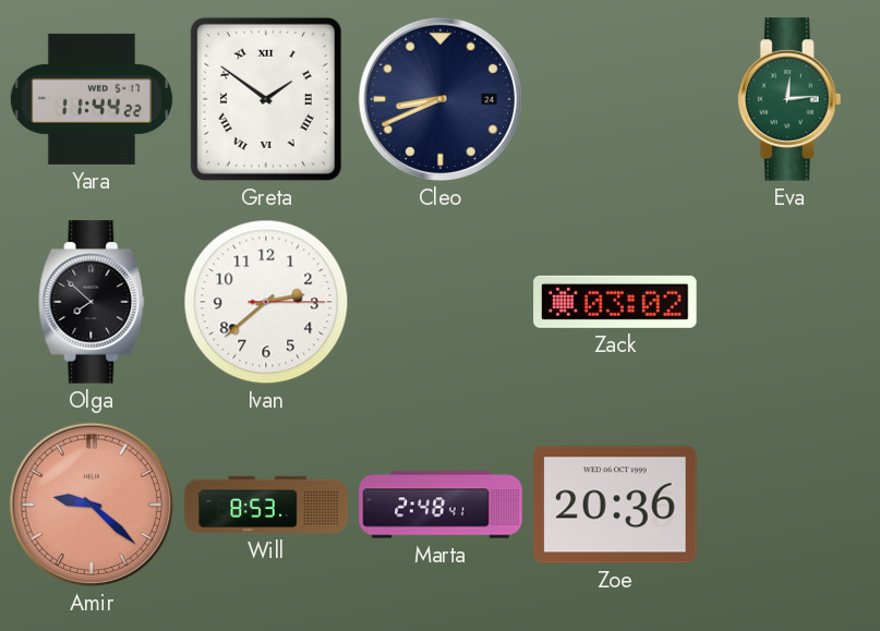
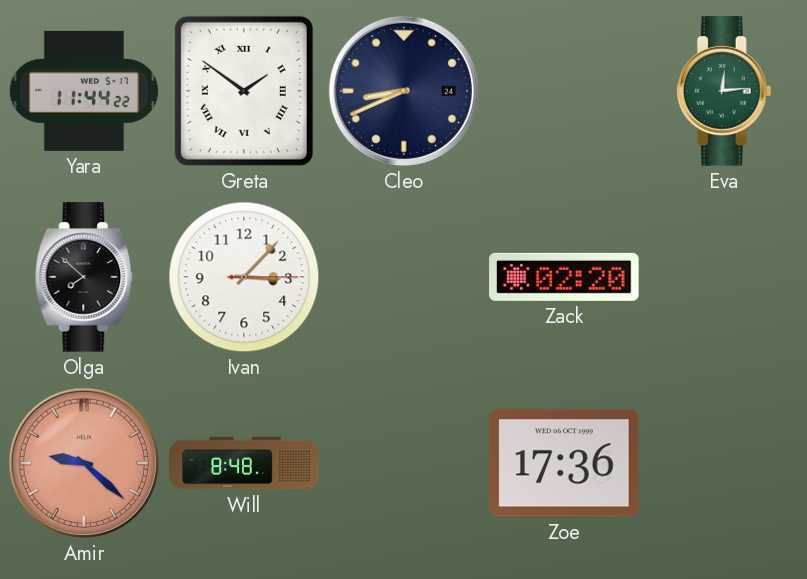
Ivan: 2:38 -> 3:07
Zack: 03:02 -> 02:20
Will: 8:53 -> 8:48
Marta: 2:48 -> none
Zoe: 20:36 -> 17:36
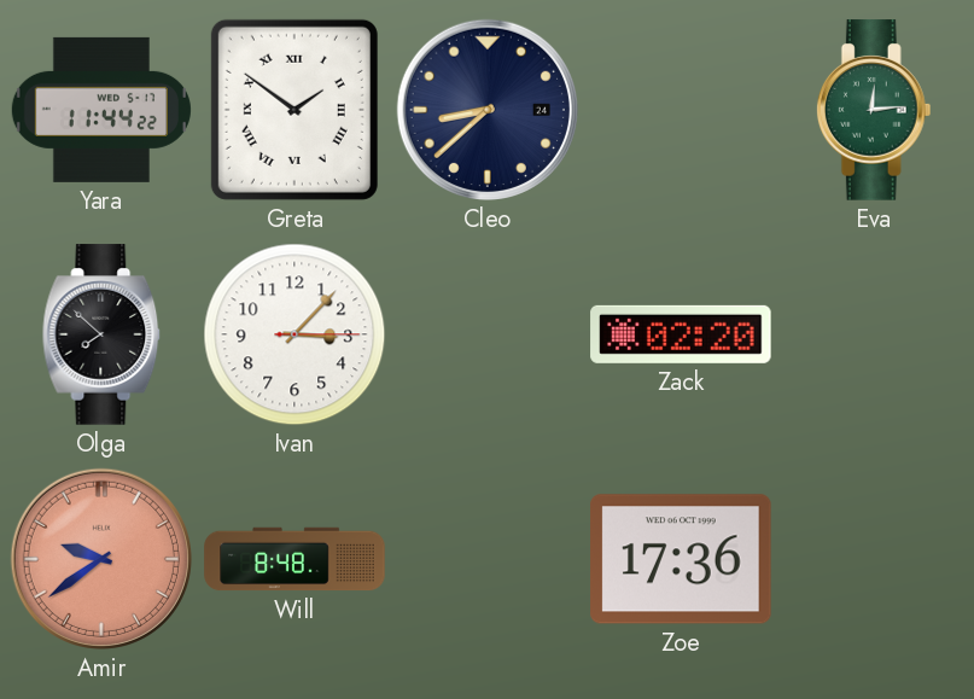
Cleo: 8:41 -> 8:38
Amir: 9:22 -> 9:39
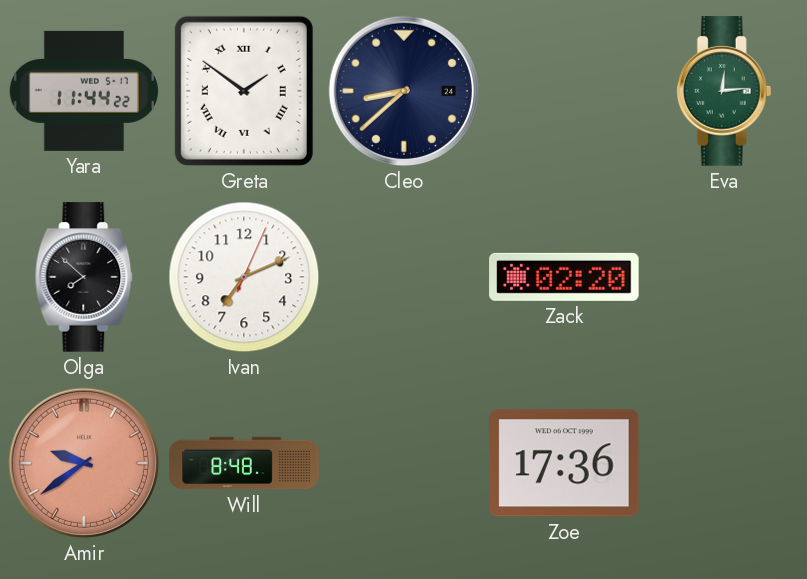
Ivan: 3:07 -> 7:11
